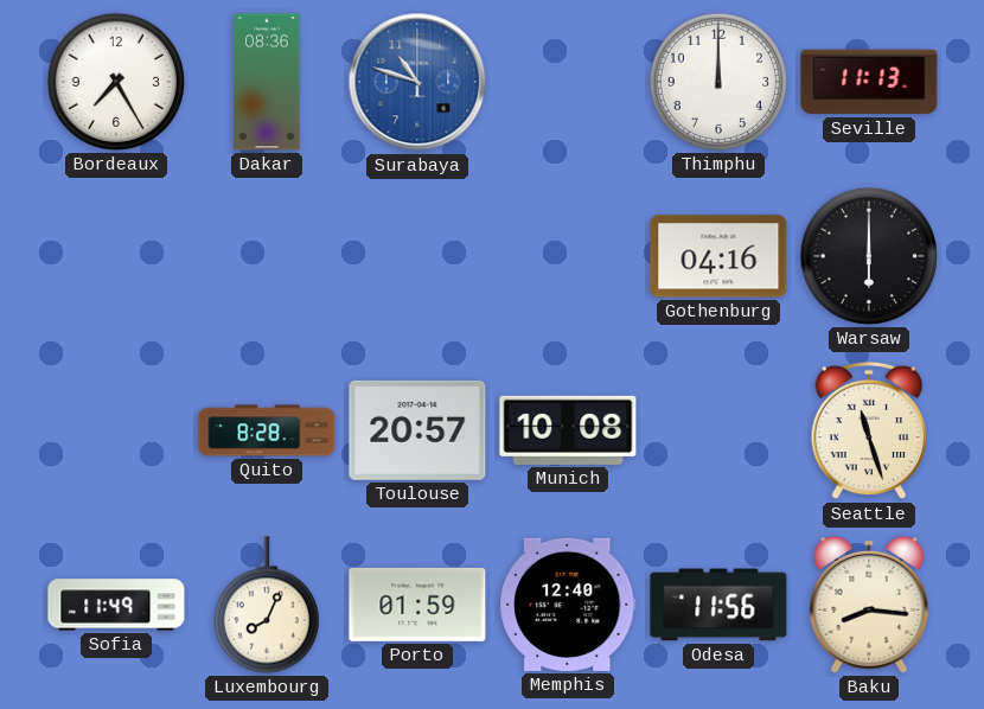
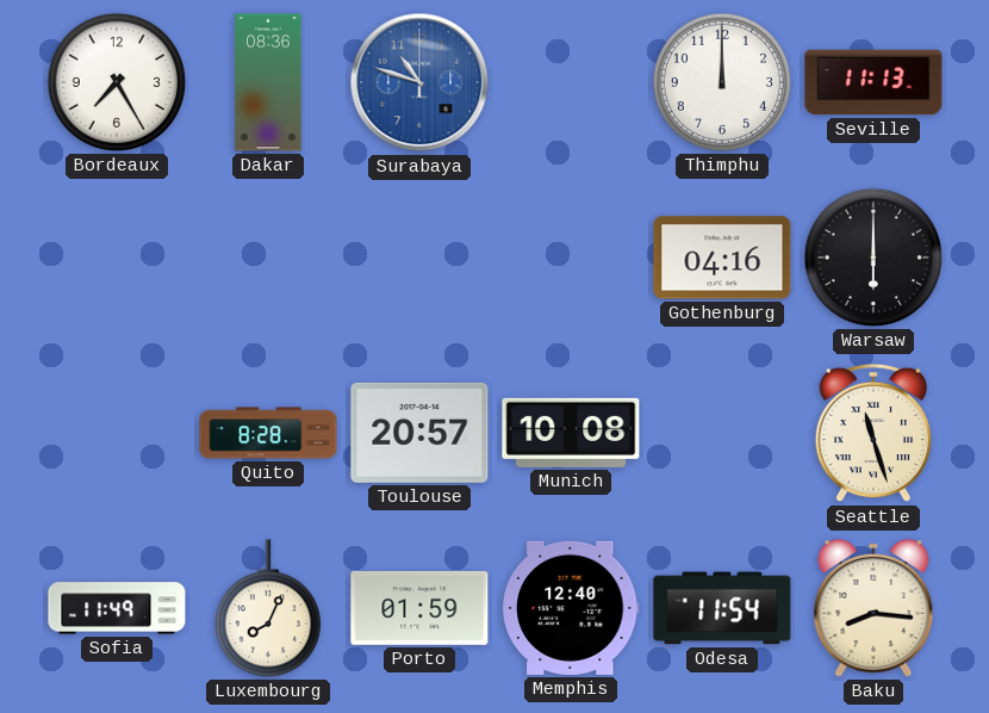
Odesa: 11:56 -> 11:54
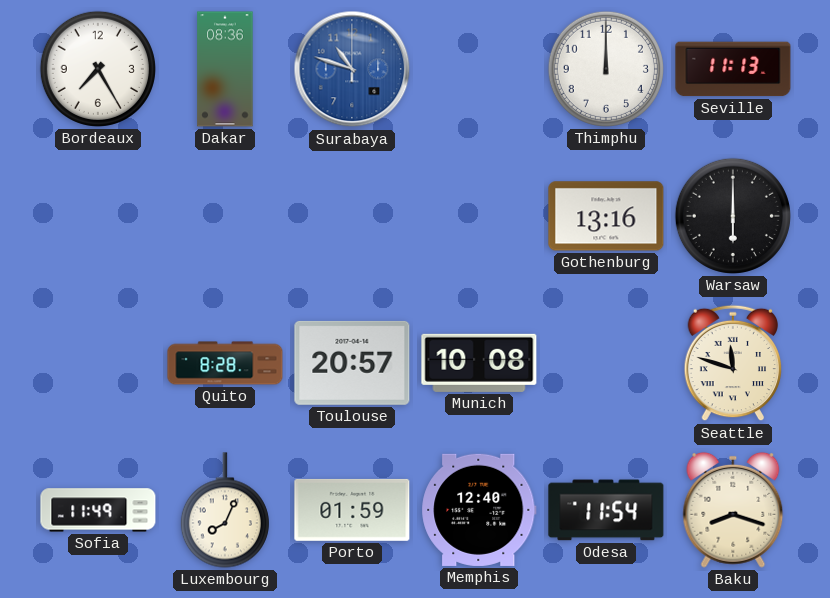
Gothenburg: 04:16 -> 13:16
Seattle: 11:27 -> 11:48
Baku: 8:16 -> 8:18
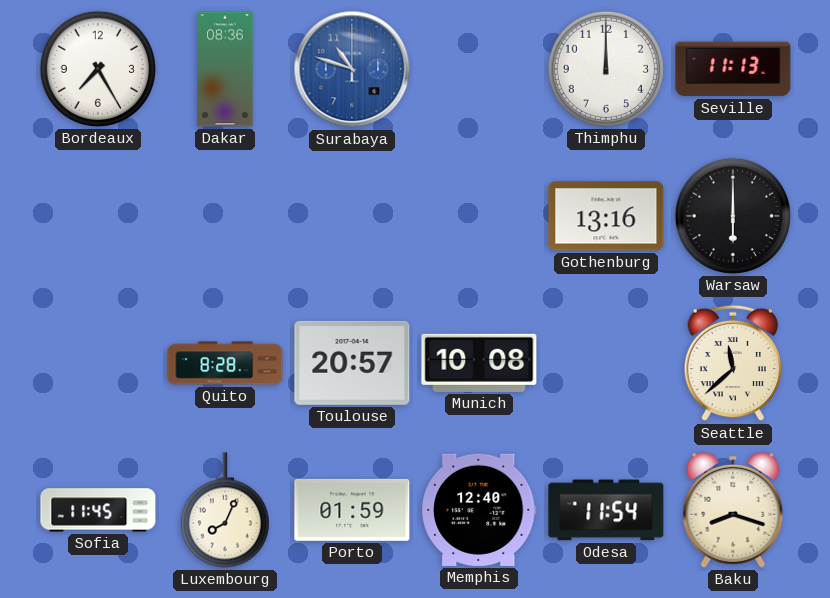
Seattle: 11:48 -> 11:38
Sofia: 11:49 -> 11:45
